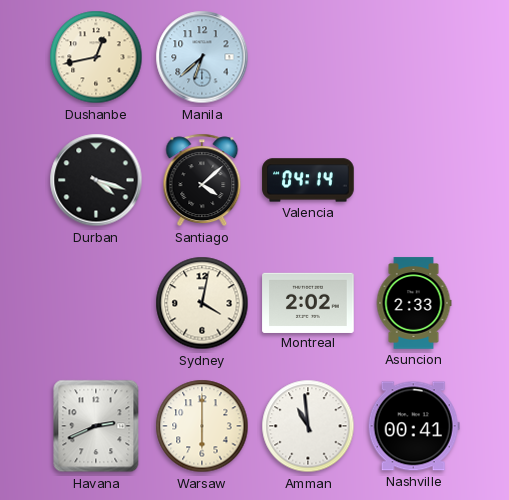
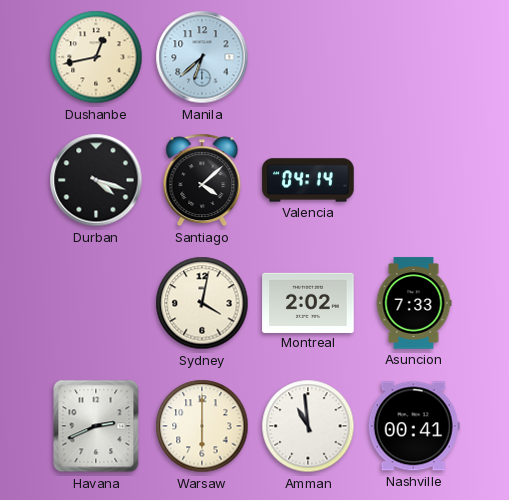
Asuncion: 2:33 -> 7:33
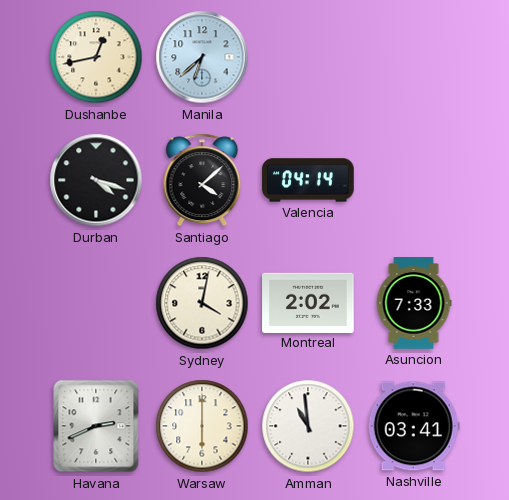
Nashville: 00:41 -> 03:41
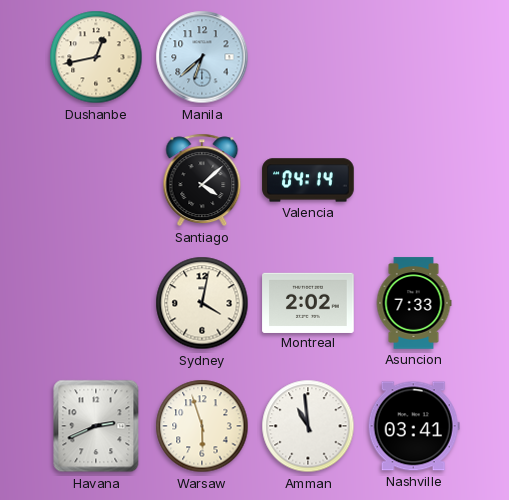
Durban: 4:18 -> none
Warsaw: 6:00 -> 5:57
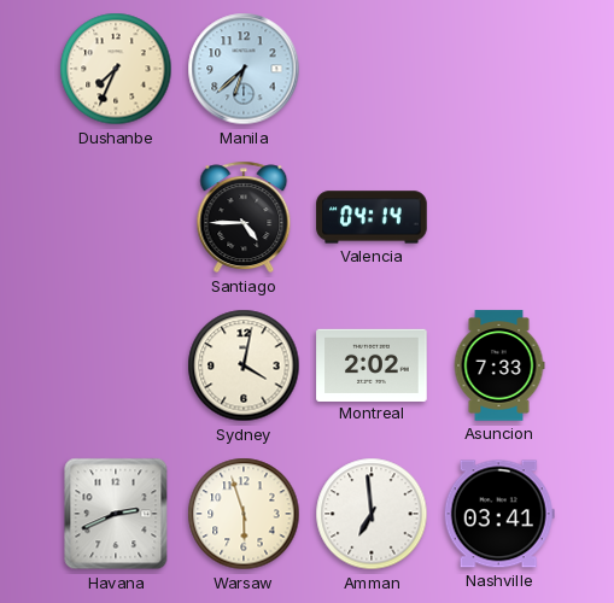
Dushanbe: 12:43 -> 7:34
Santiago: 4:08 -> 4:45
Amman: 10:59 -> 6:59
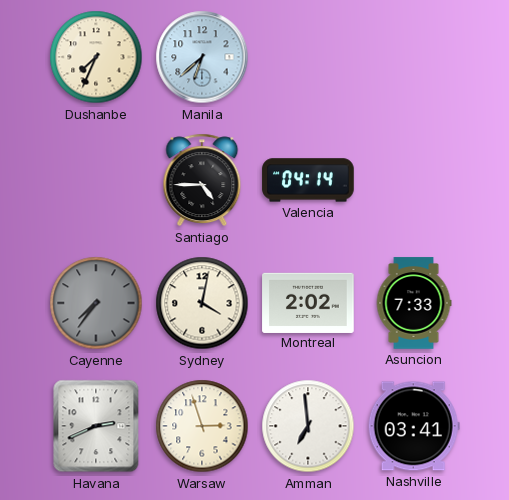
Cayenne: none -> 7:36
Warsaw: 5:57 -> 2:57
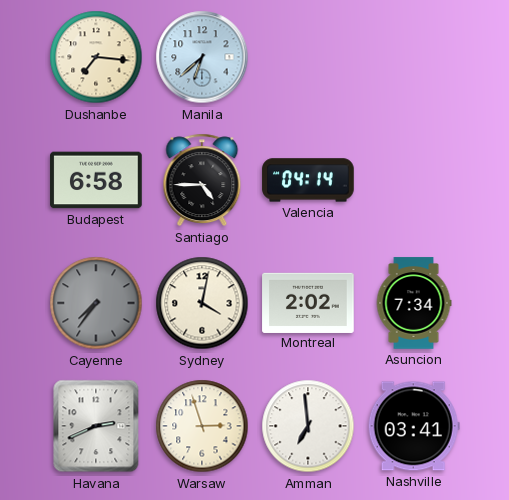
Dushanbe: 7:34 -> 7:16
Budapest: none -> 6:58
Asuncion: 7:33 -> 7:34
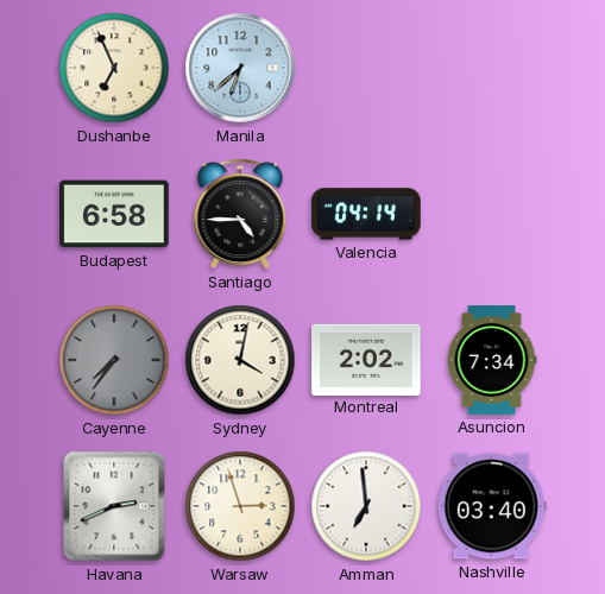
Dushanbe: 7:16 -> 6:56
Nashville: 03:41 -> 03:40
